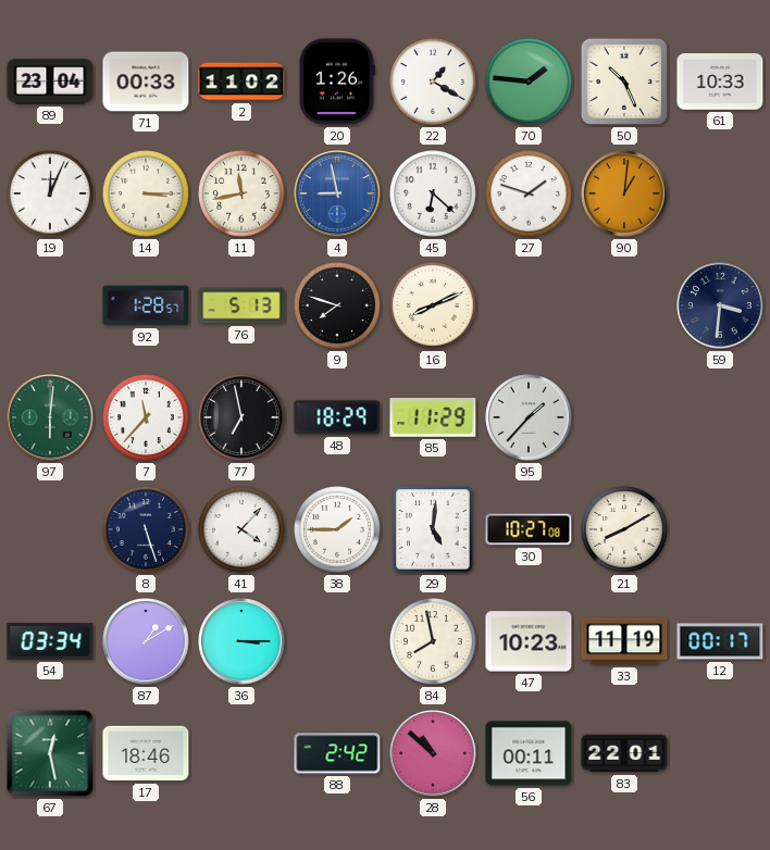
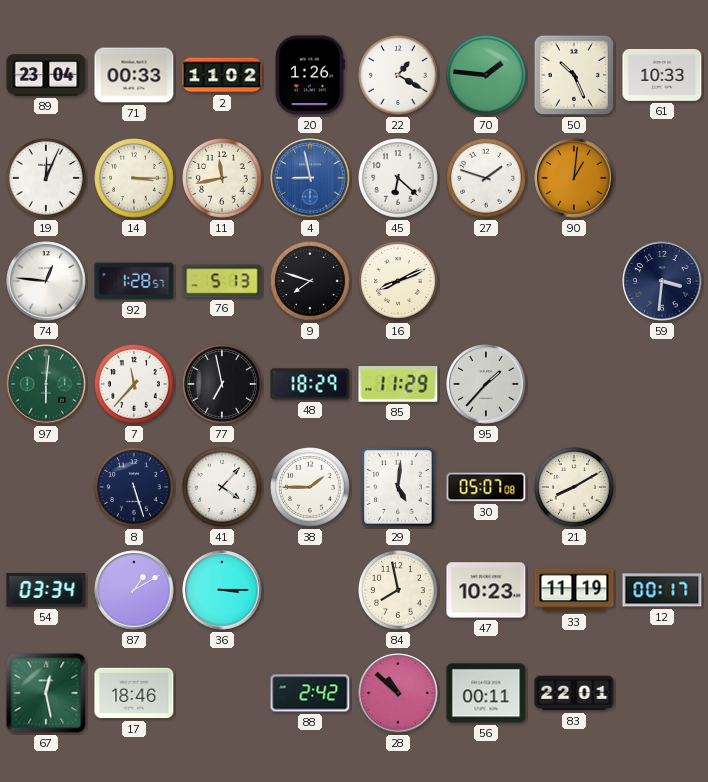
74: none -> 12:46
30: 10:27 -> 05:07
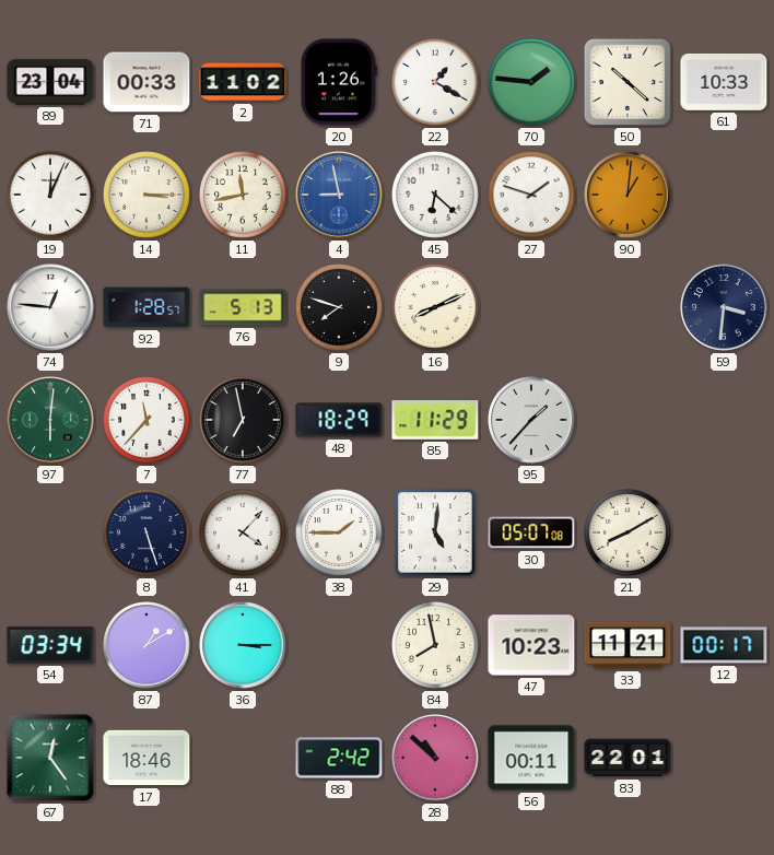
50: 10:26 -> 10:22
33: 11:19 -> 11:21
67: 12:28 -> 12:24
